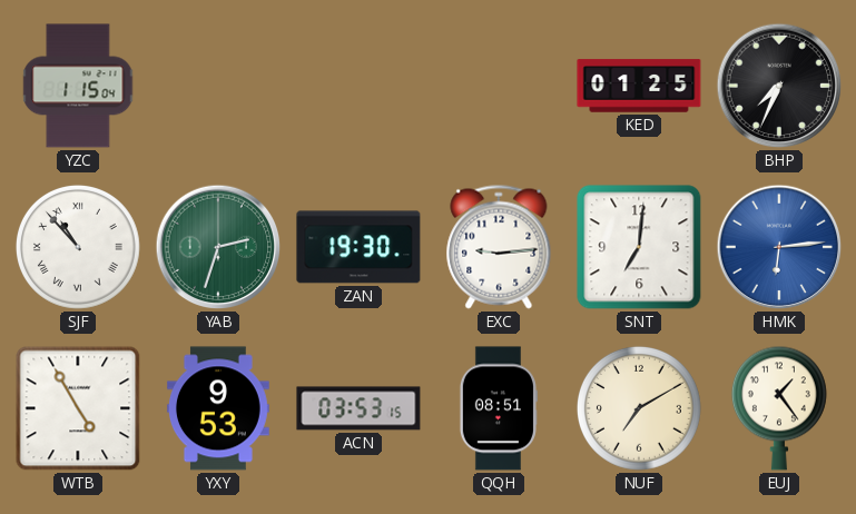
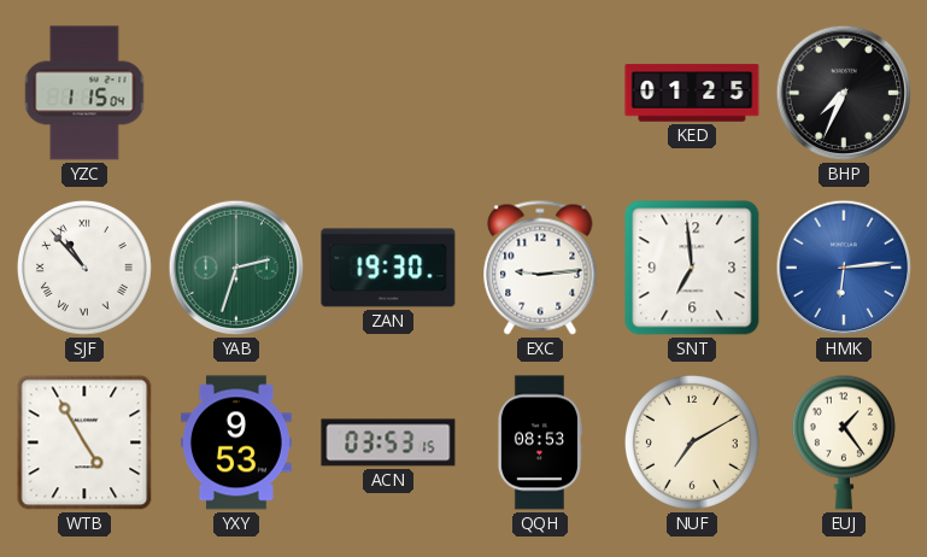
SNT: 7:01 -> 6:59
QQH: 08:51 -> 08:53
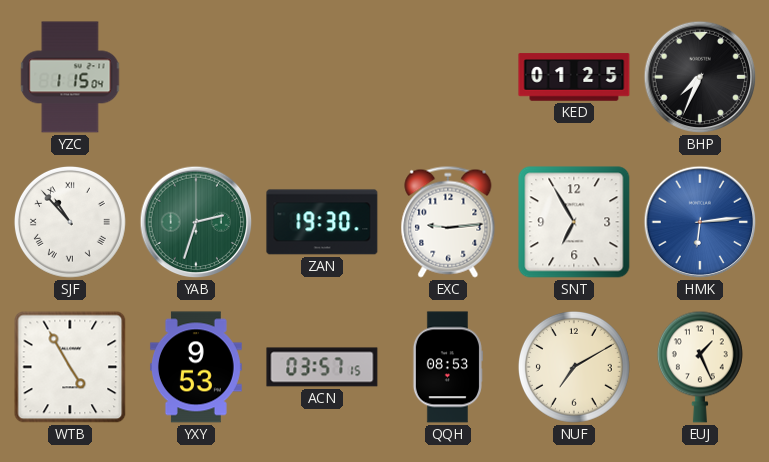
SNT: 6:59 -> 6:55
ACN: 03:53 -> 03:57
EUJ: 1:24 -> 1:26
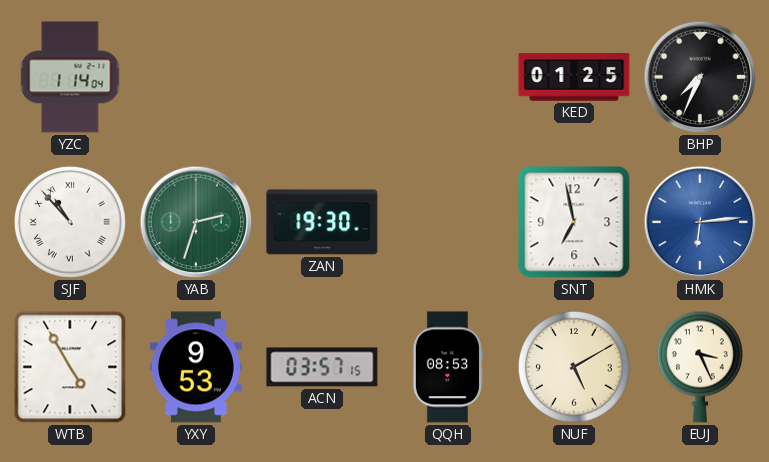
YZC: 1:15 -> 1:14
EXC: 9:14 -> none
SNT: 6:55 -> 6:58
NUF: 7:10 -> 5:10
EUJ: 1:26 -> 3:26
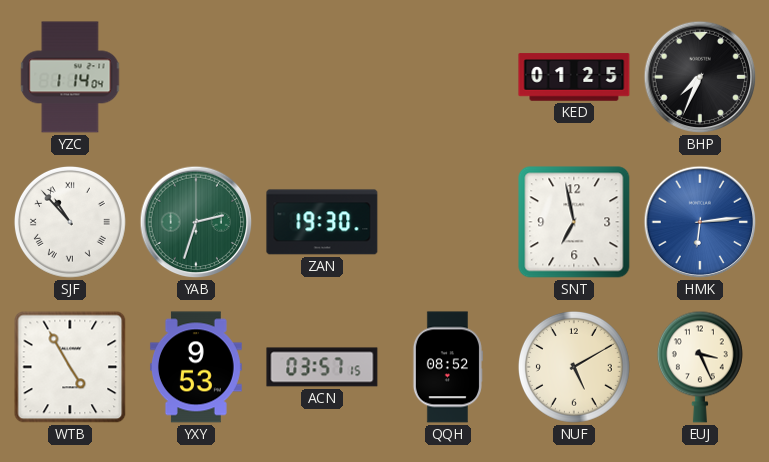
QQH: 08:53 -> 08:52
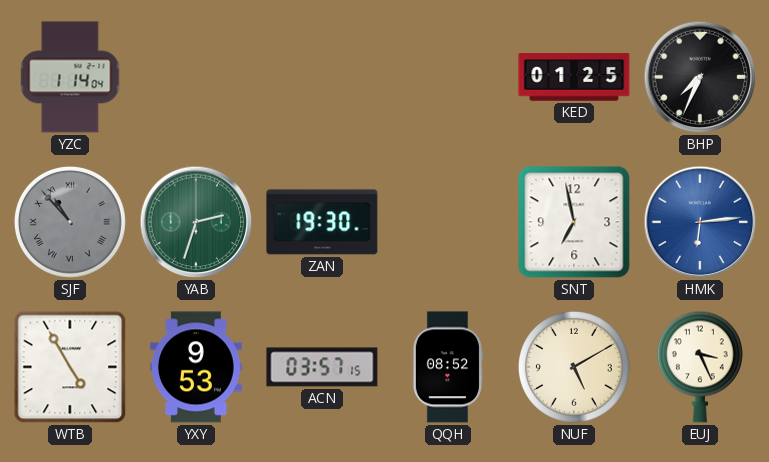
SJF dial: white -> grey
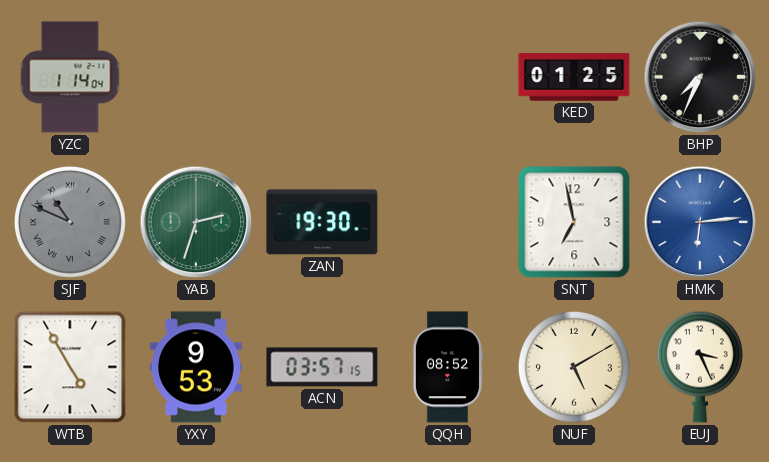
SJF: 10:53 -> 10:49
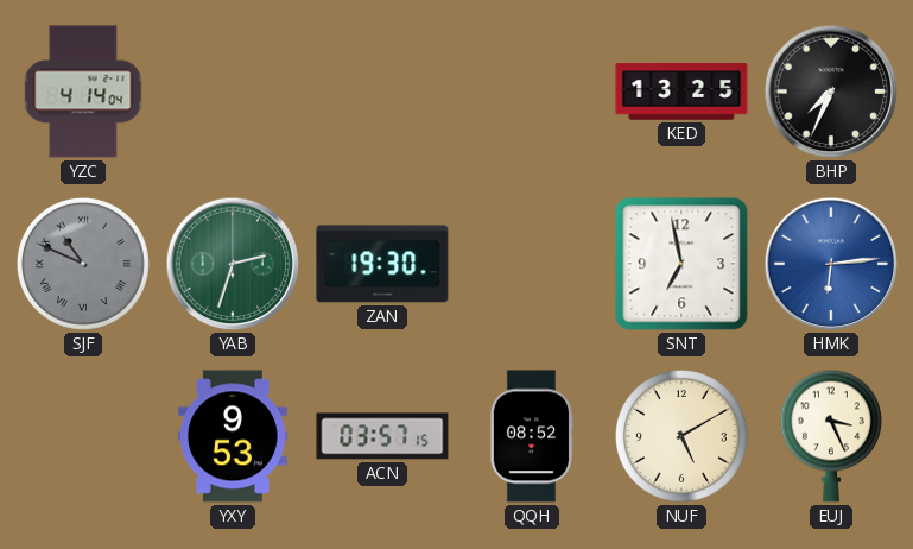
YZC: 1:14 -> 4:14
KED: 01:25 -> 13:25
WTB: 4:55 -> none
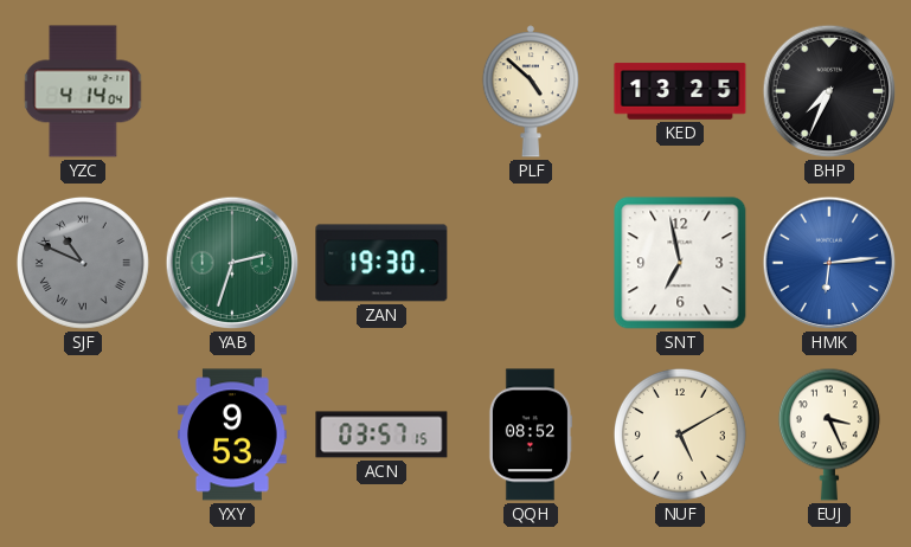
PLF: none -> 4:52
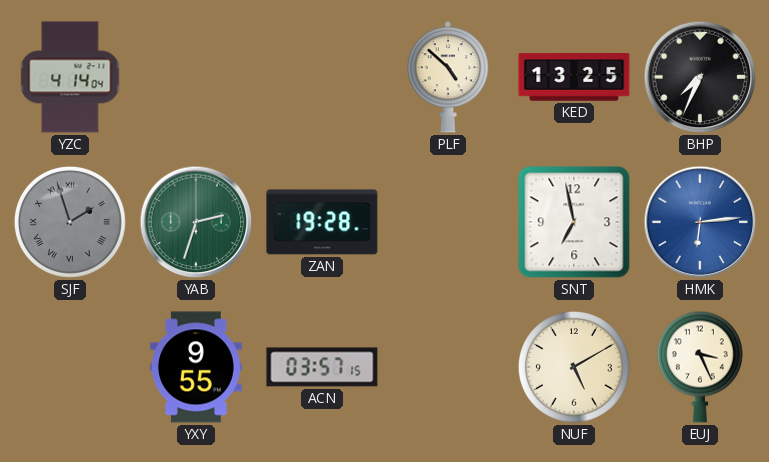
SJF: 10:49 -> 1:57
ZAN: 19:30 -> 19:28
YXY: 9:53 -> 9:55
QQH: 08:52 -> none
